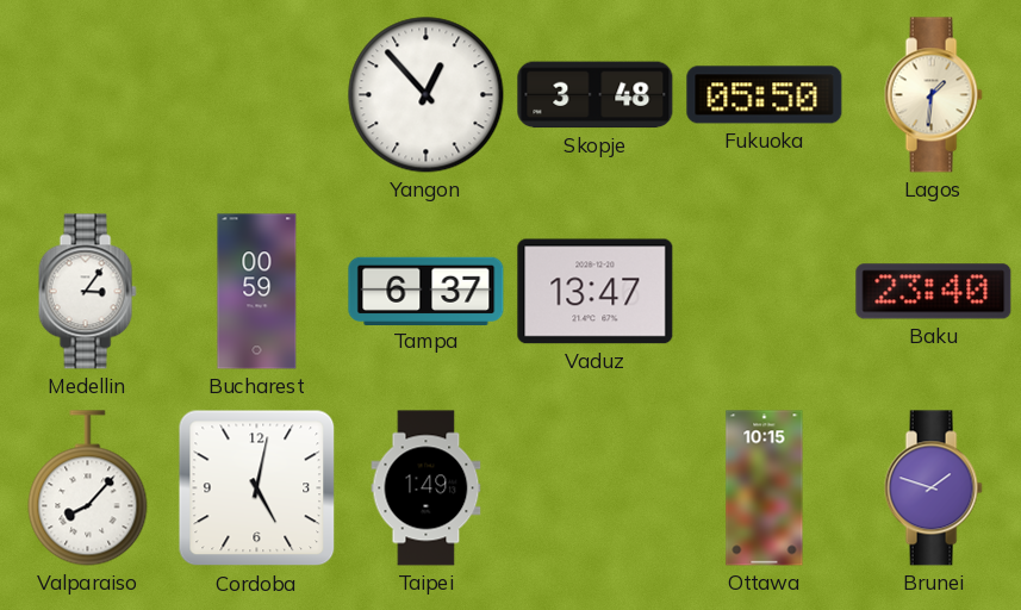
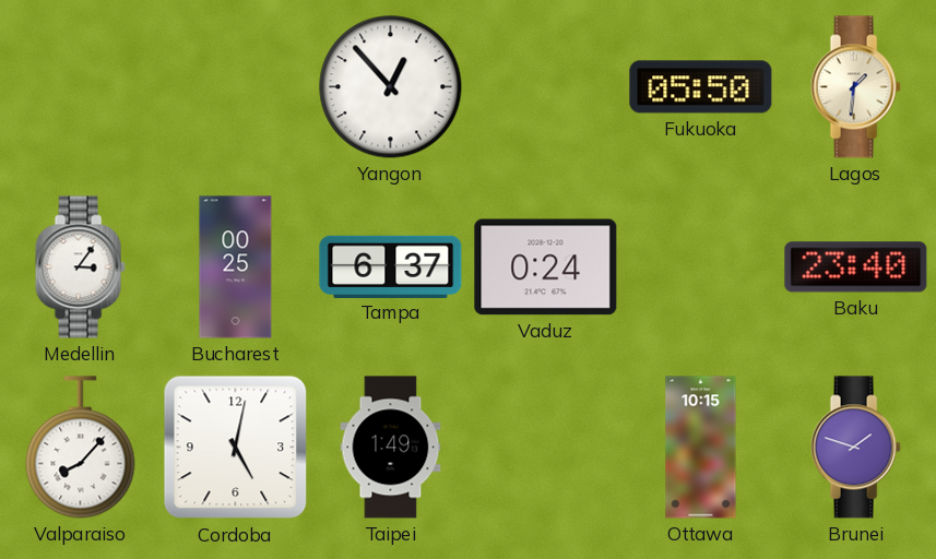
Skopje: 3:48 -> none
Bucharest: 00:59 -> 00:25
Vaduz: 13:47 -> 0:24
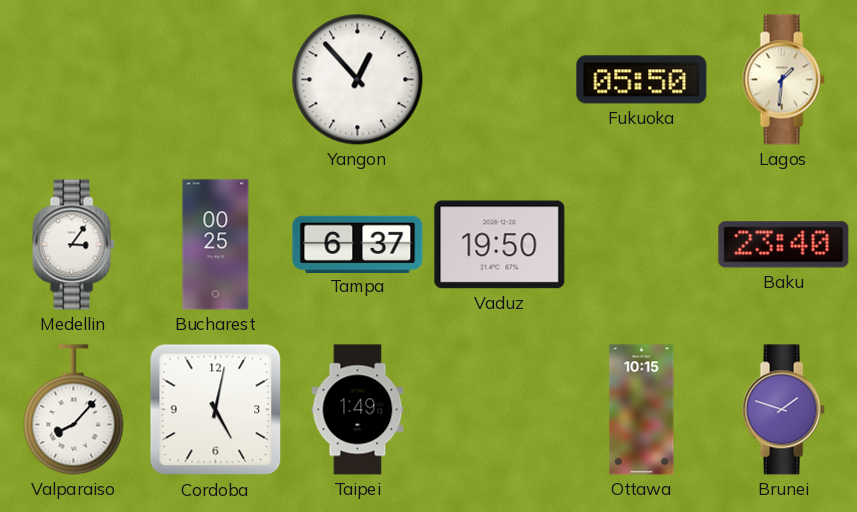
Vaduz: 0:24 -> 19:50
